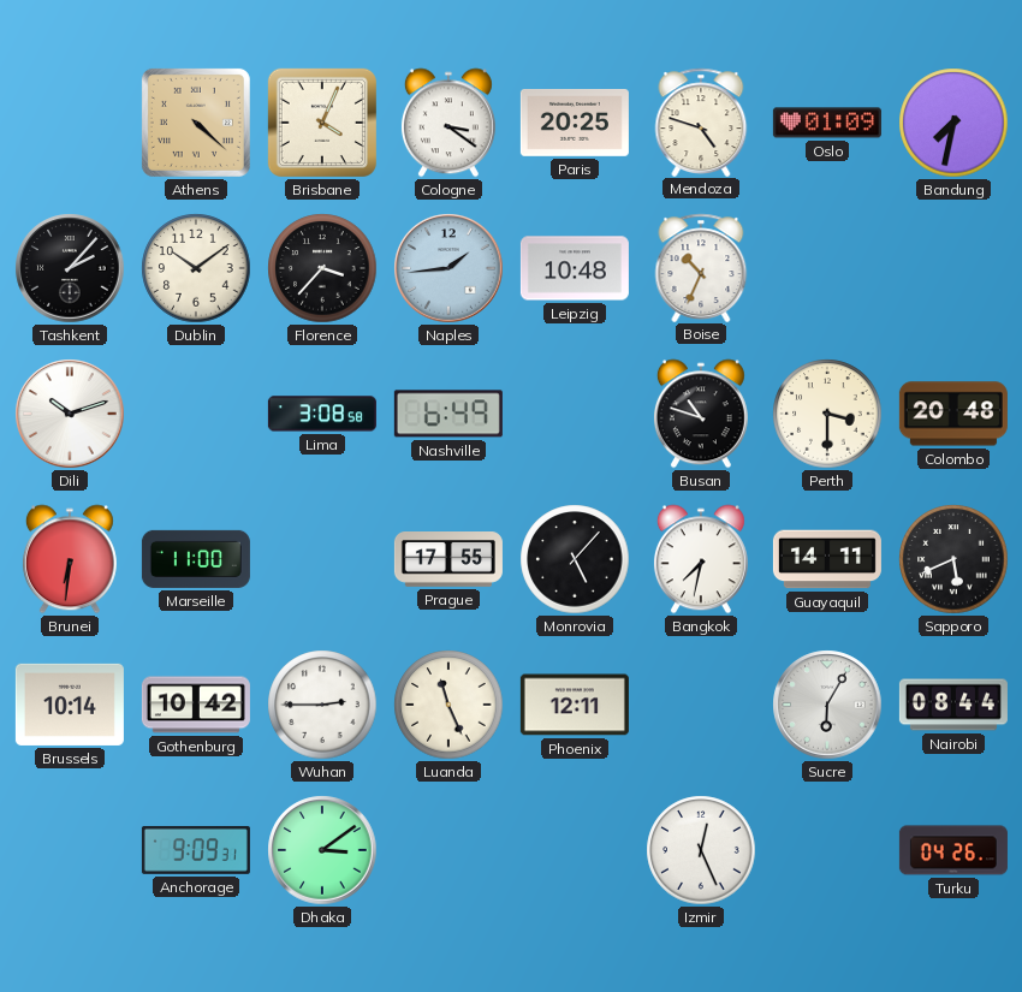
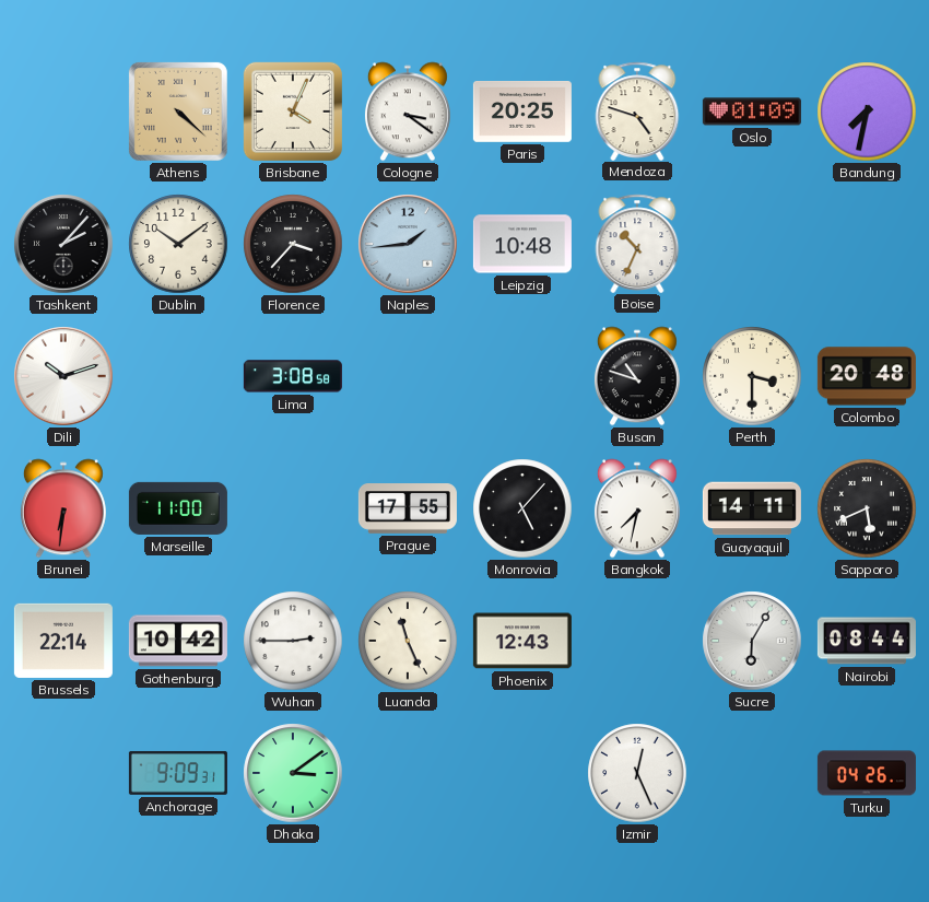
Nashville: 6:49 -> none
Brussels: 10:14 -> 22:14
Phoenix: 12:11 -> 12:43
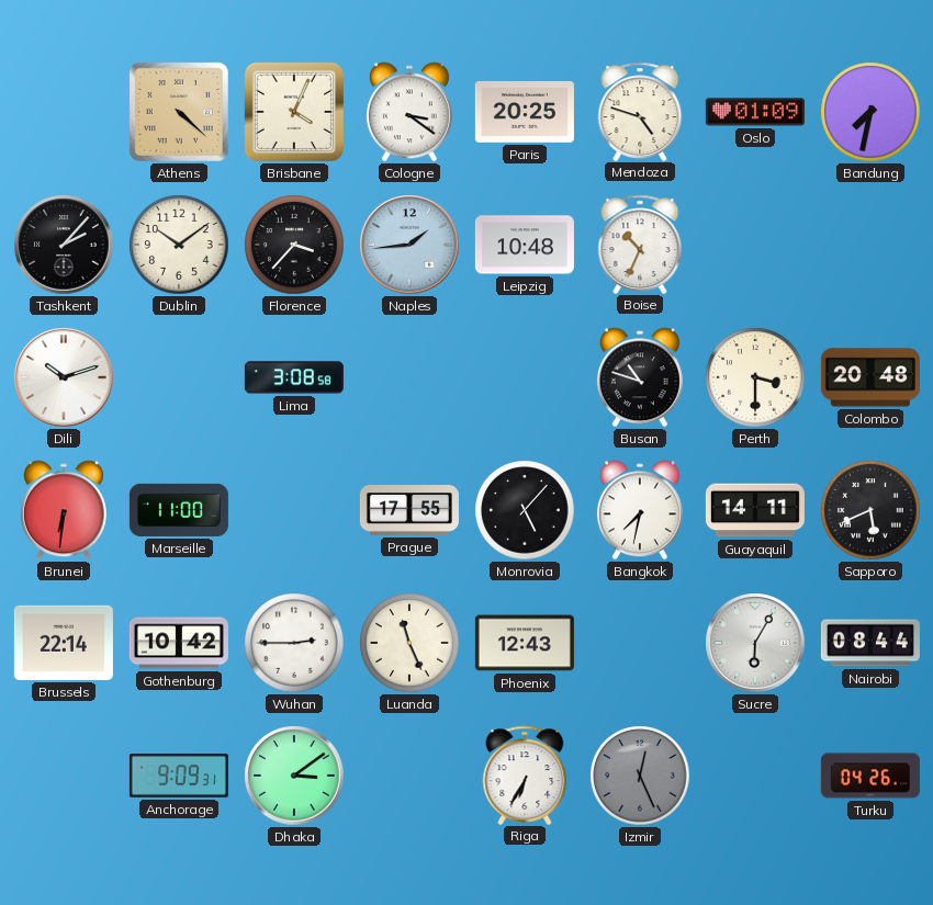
Riga: none -> 6:35
Izmir dial: white -> grey
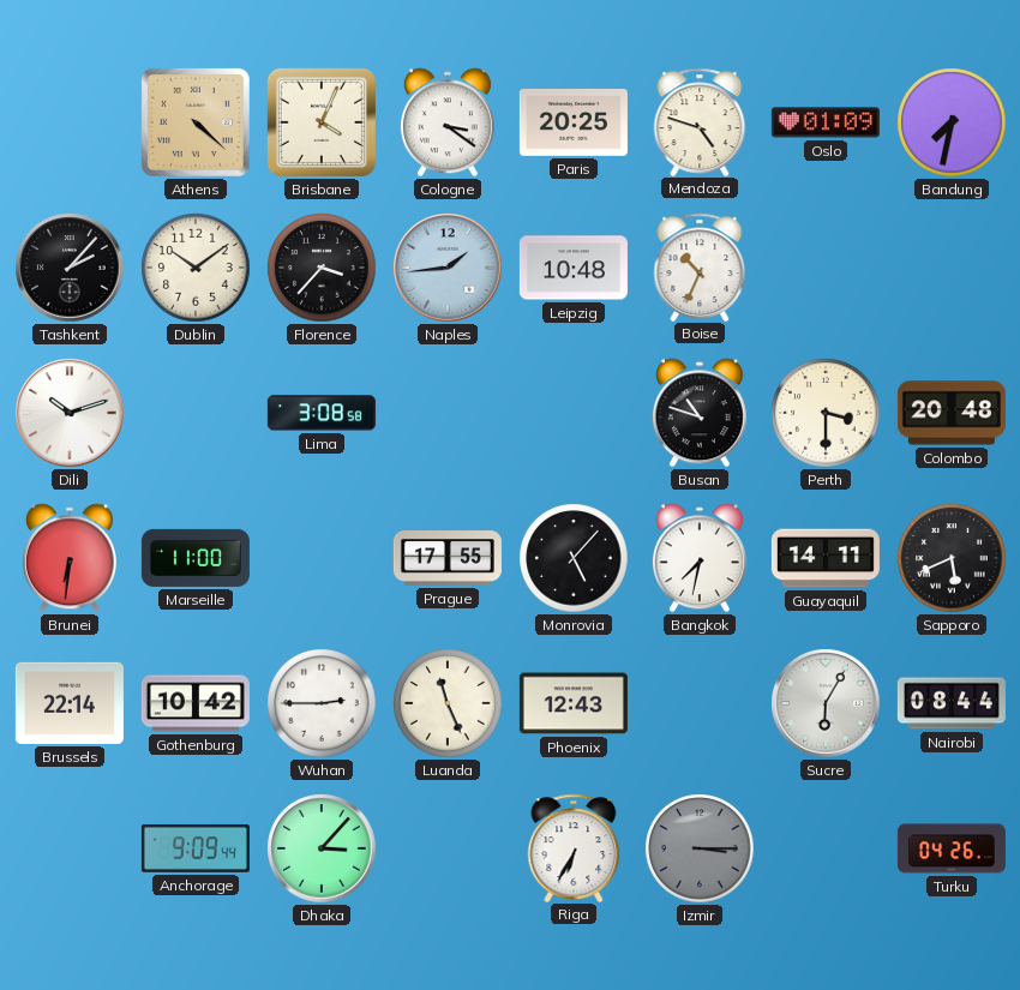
Anchorage: 9:09:31 -> 9:09:44
Dhaka: 3:09 -> 3:07
Izmir: 12:26 -> 3:15
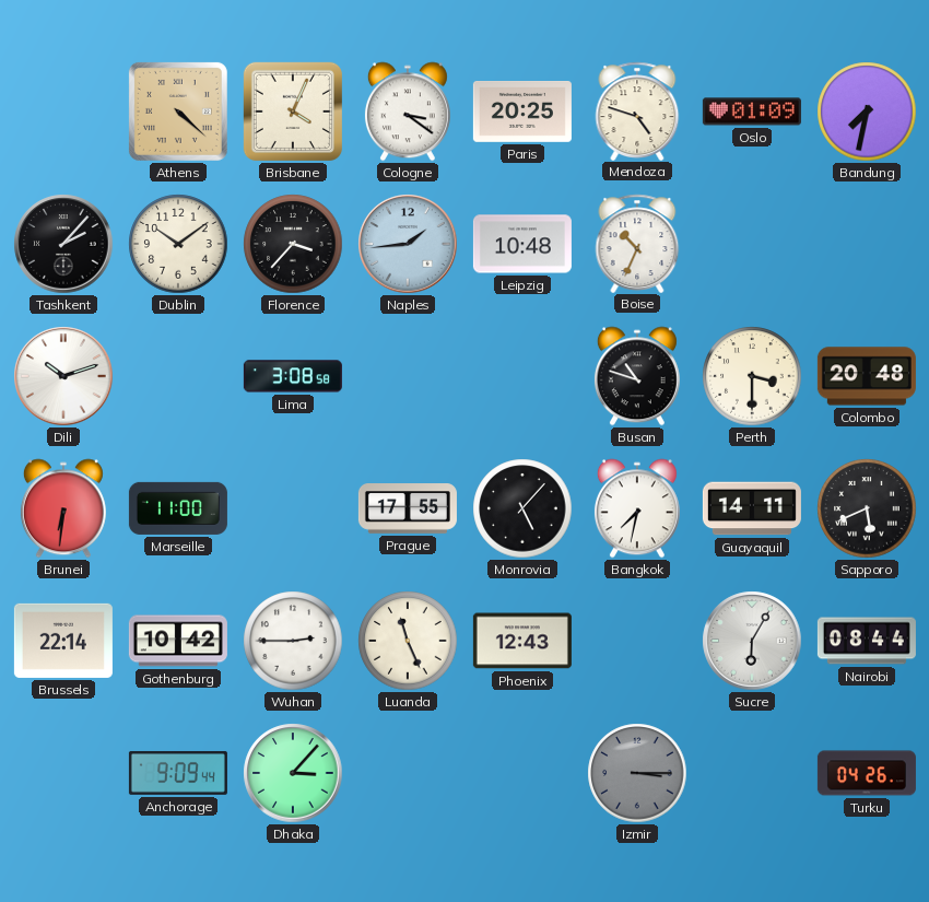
Riga: 6:35 -> none
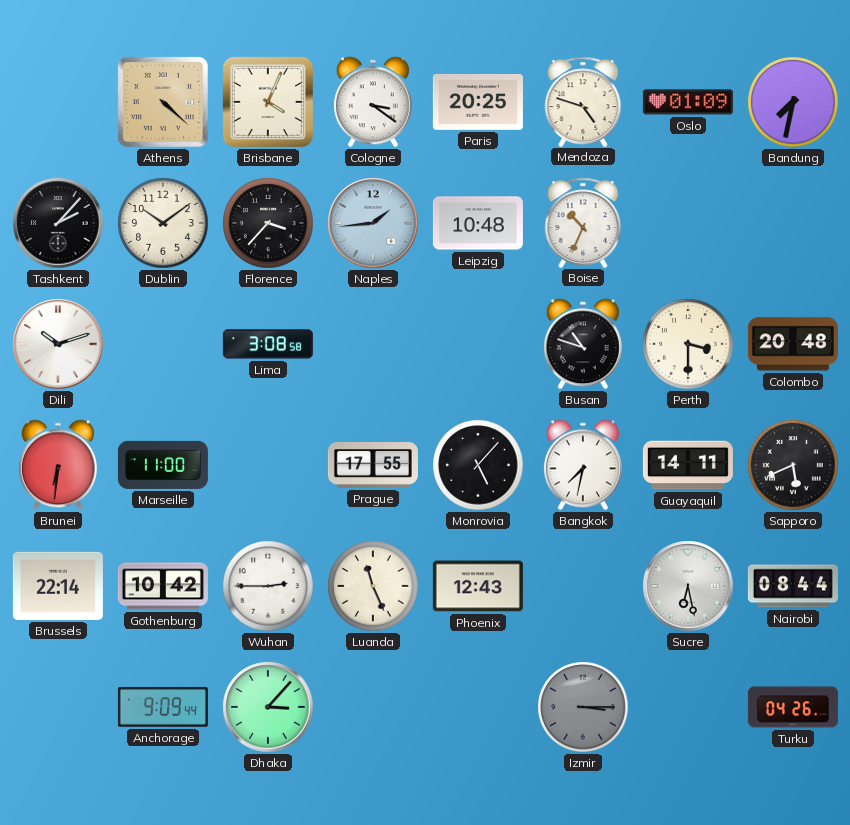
Sucre: 6:05 -> 6:28
